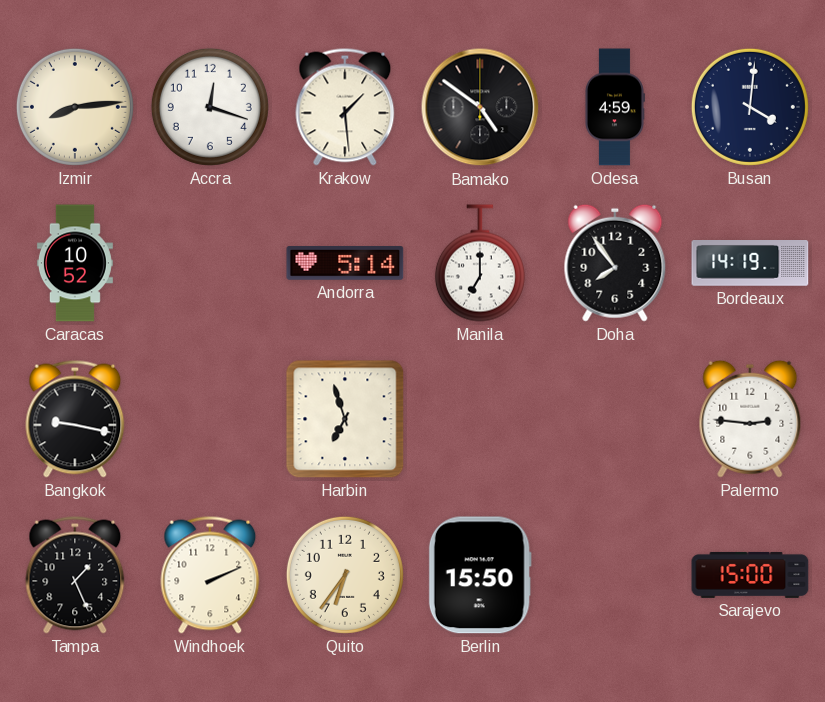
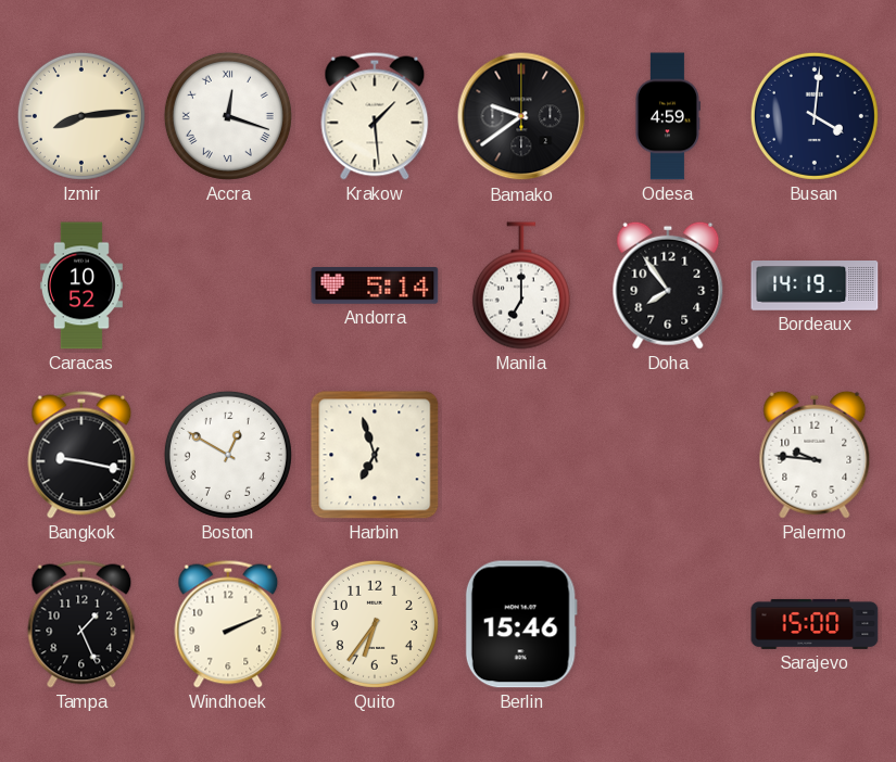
Accra numerals: Arabic -> Roman
Bamako: 4:51 -> 9:39
Boston: none -> 12:50
Palermo: 2:46 -> 9:46
Berlin: 15:50 -> 15:46
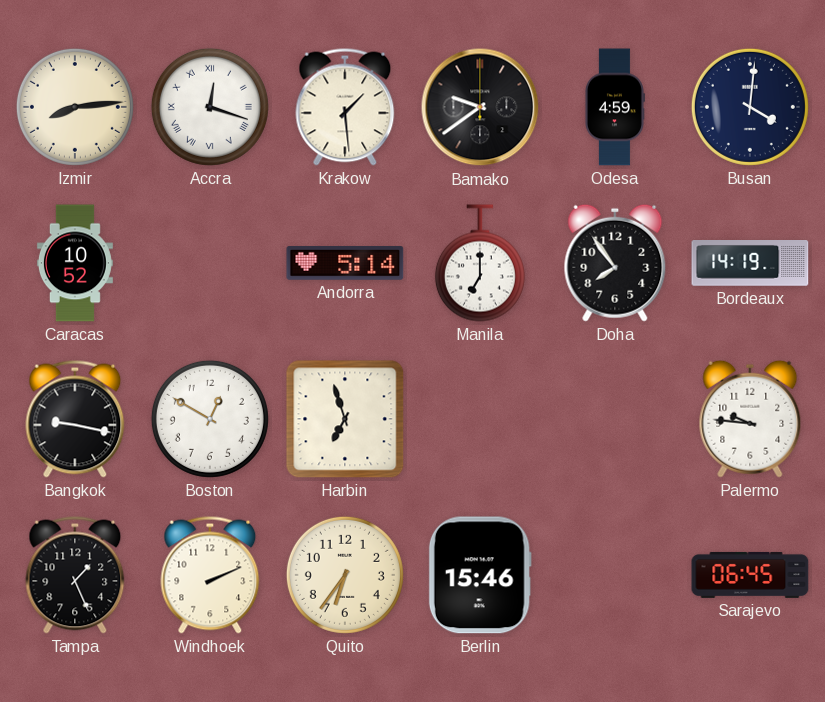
Sarajevo: 15:00 -> 06:45
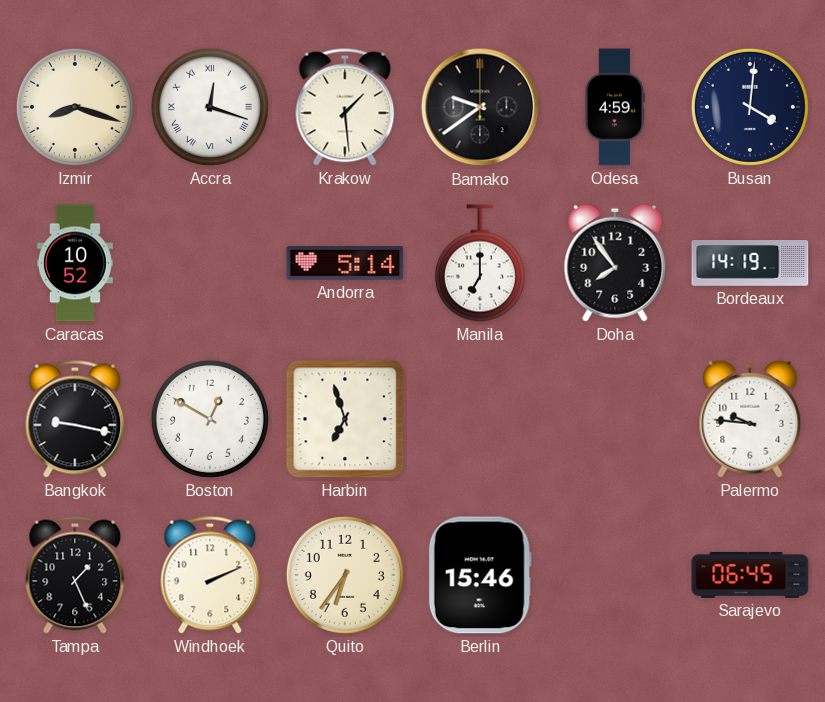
Izmir: 8:14 -> 8:18
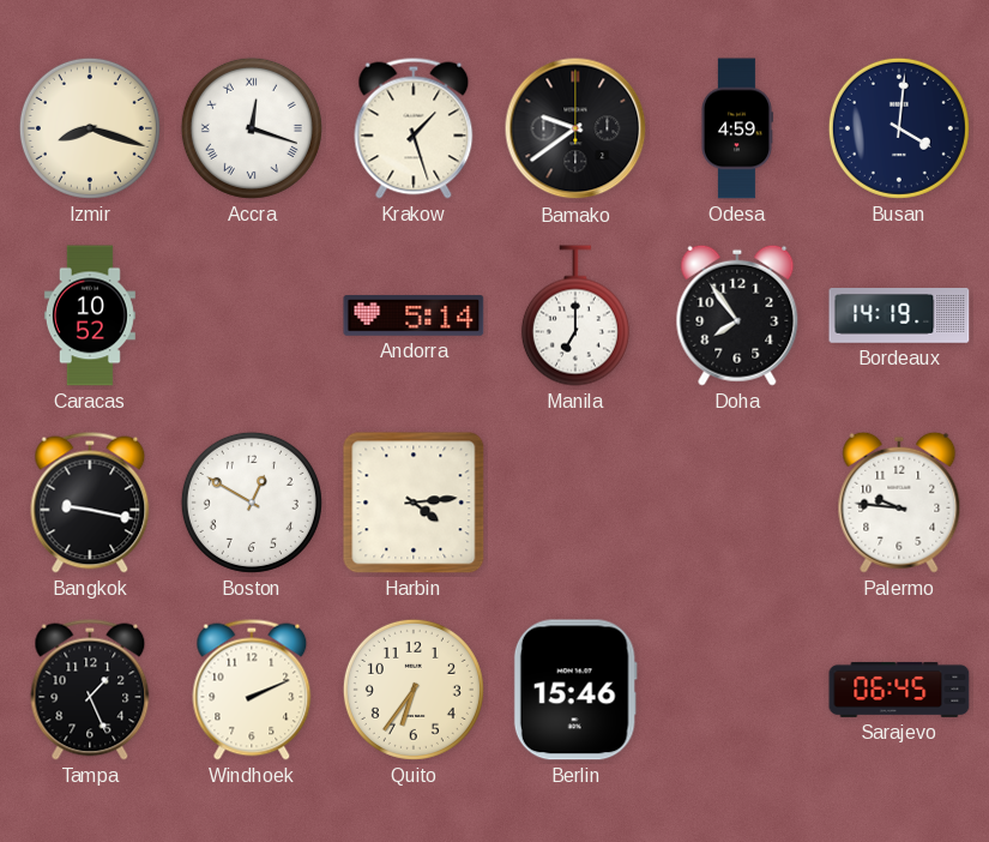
Krakow: 1:29 -> 1:27
Harbin: 6:57 -> 4:14
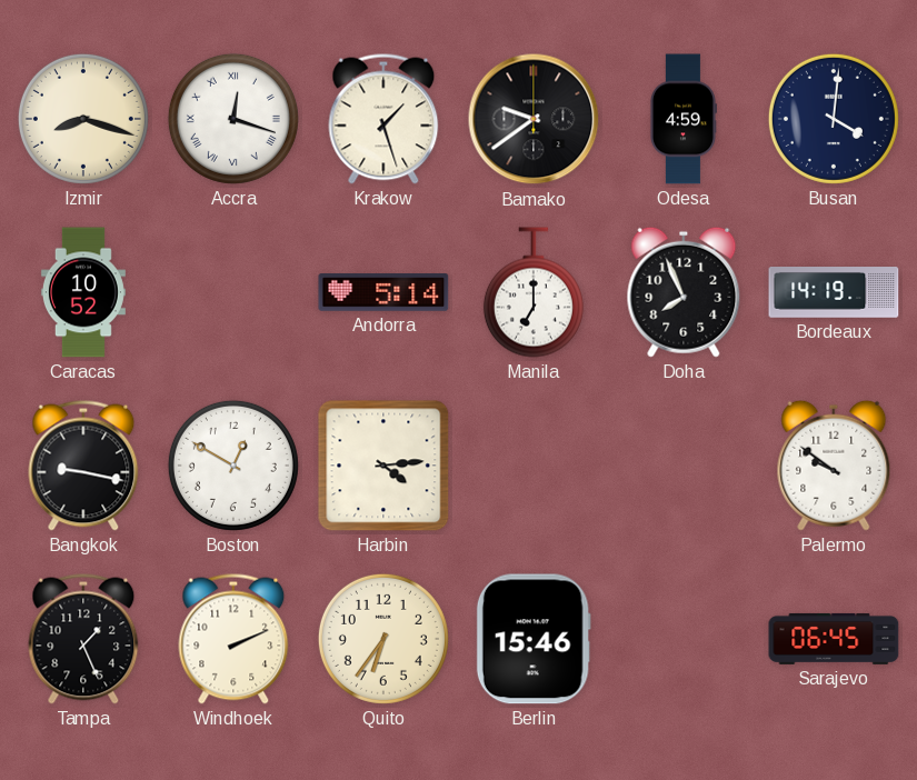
Doha: 7:54 -> 7:56
Palermo: 9:46 -> 9:51
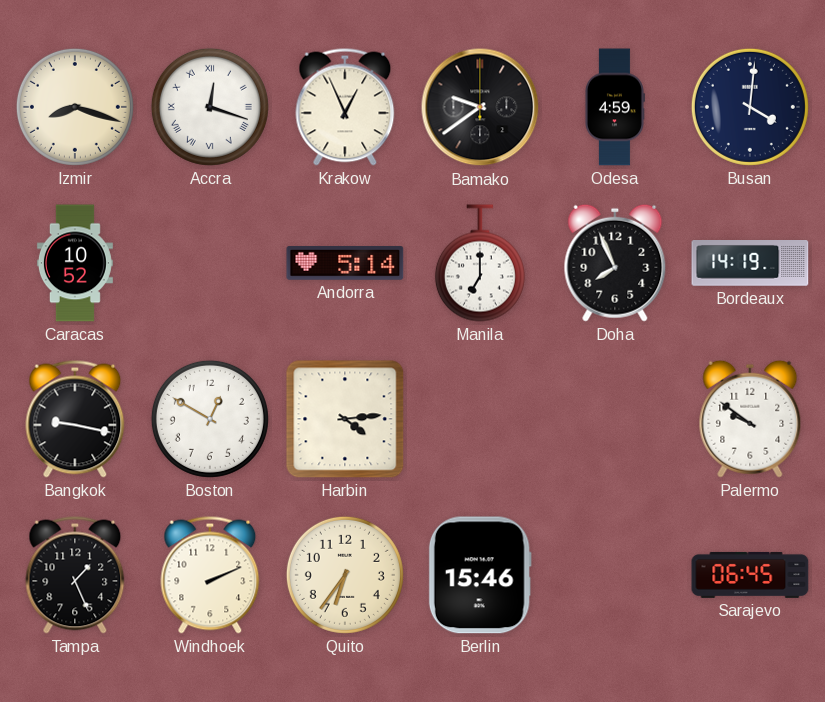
Krakow: 1:27 -> 12:56
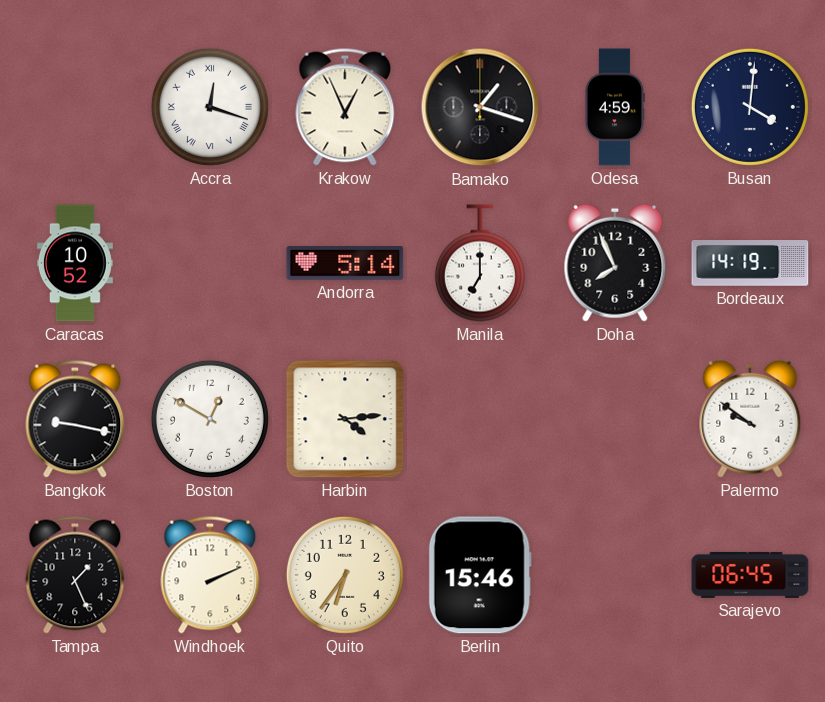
Izmir: 8:18 -> none
Bamako: 9:39 -> 1:18
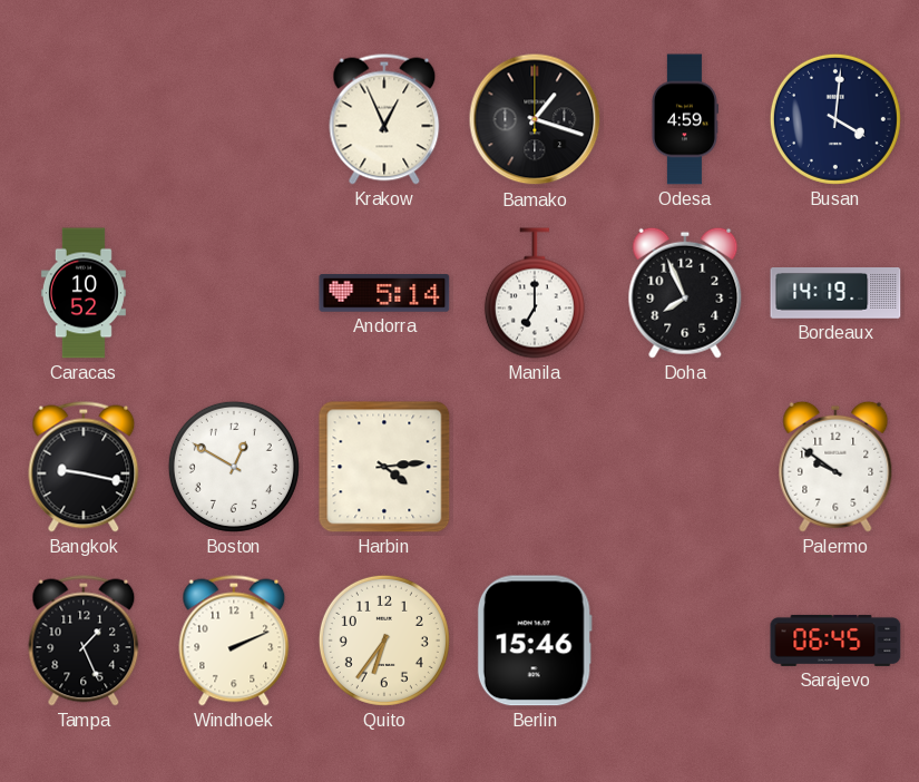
Accra: 12:18 -> none
